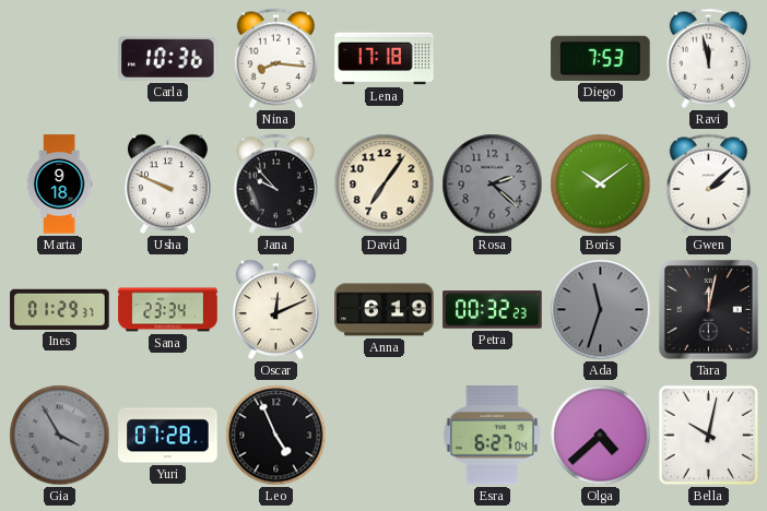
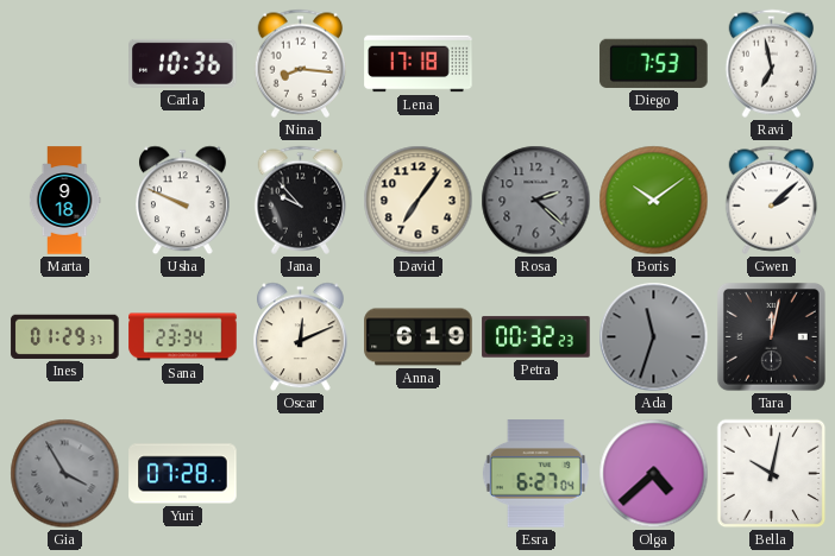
Ravi: 11:58 -> 6:58
Leo: 4:56 -> none
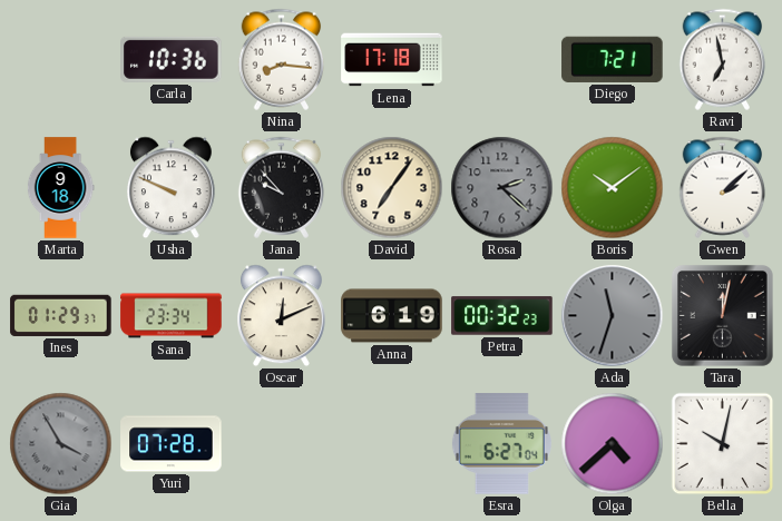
Diego: 7:53 -> 7:21
